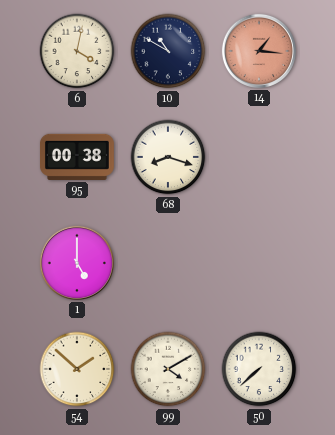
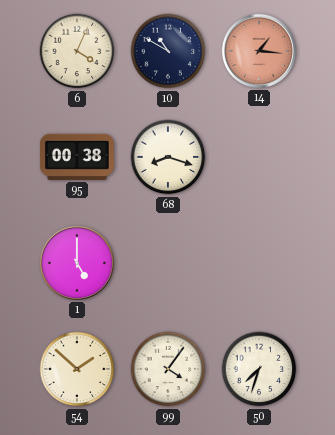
6: 4:02 -> 4:04
99: 4:10 -> 4:06
50: 7:38 -> 7:33
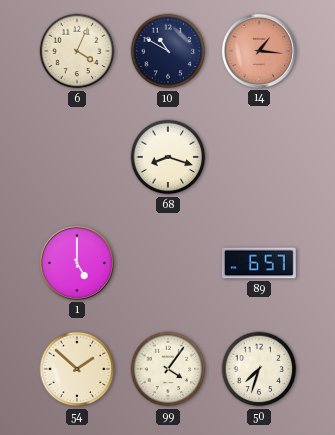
95: 00:38 -> none
89: none -> 6:57
